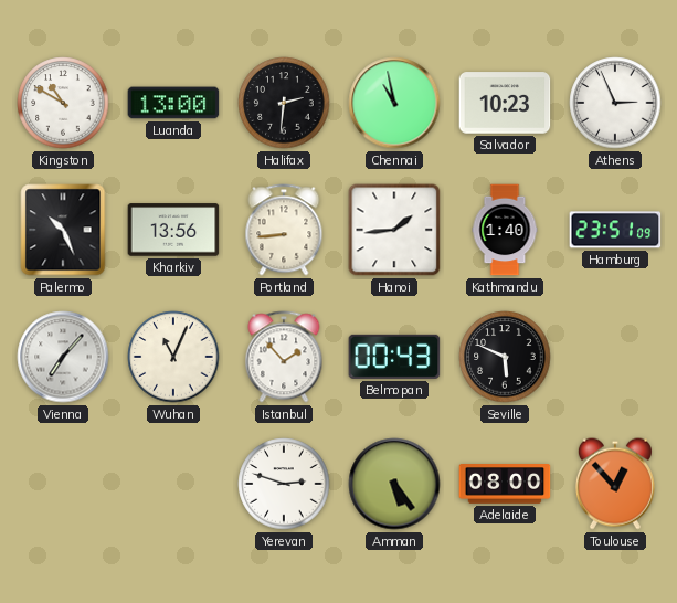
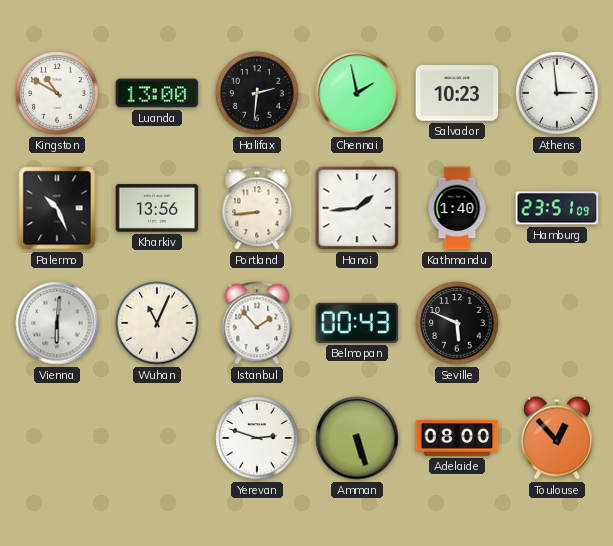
Chennai: 10:58 -> 1:58
Athens: 2:56 -> 2:59
Vienna: 7:07 -> 6:01
Amman: 5:24 -> 5:27
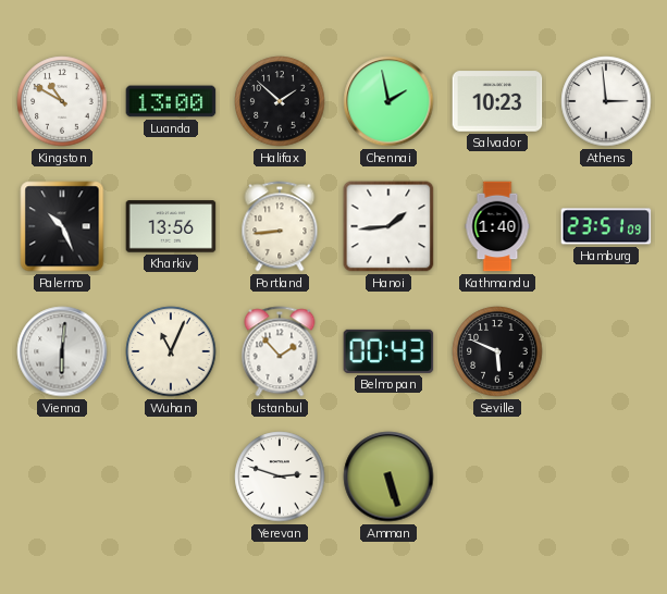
Halifax: 2:31 -> 1:52
Adelaide: 08:00 -> none
Toulouse: 12:53 -> none
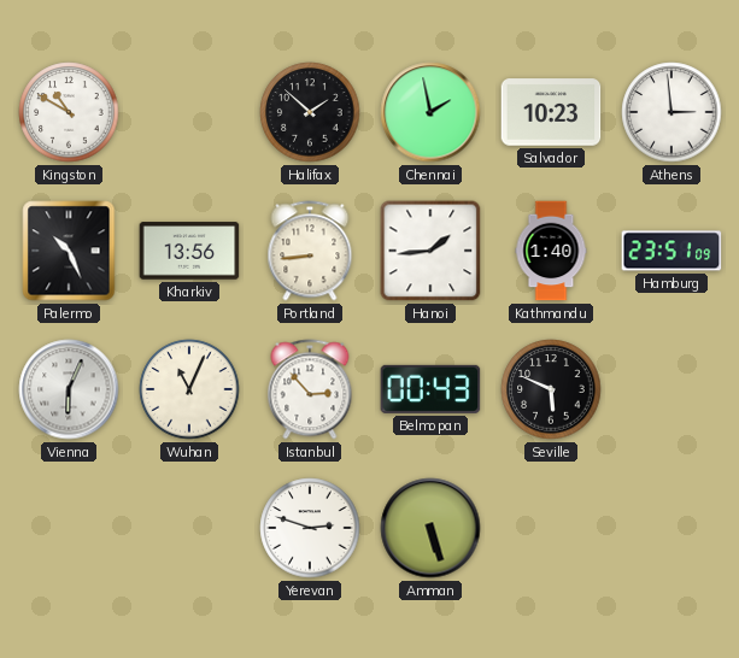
Luanda: 13:00 -> none
Vienna: 6:01 -> 6:04
Istanbul: 1:53 -> 2:53
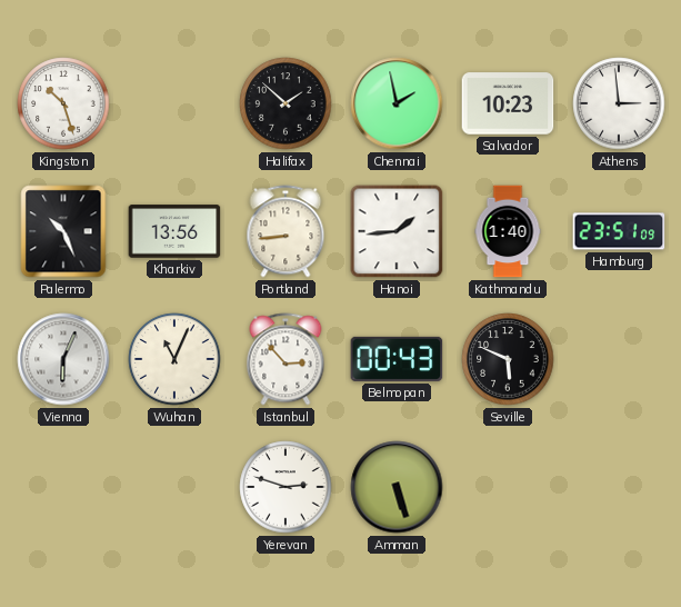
Kingston: 10:50 -> 10:27
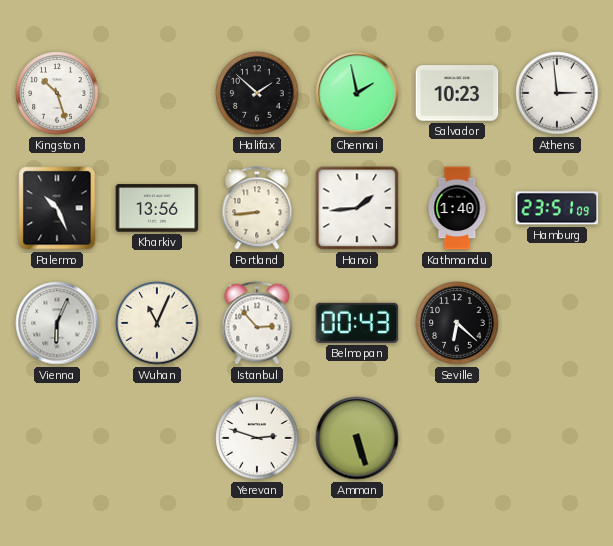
Seville: 5:49 -> 6:22
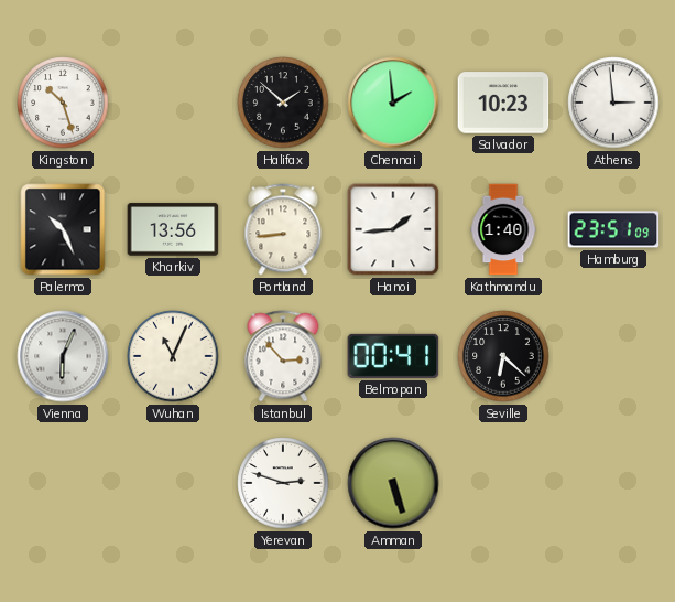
Chennai: 1:58 -> 1:59
Belmopan: 00:43 -> 00:41
